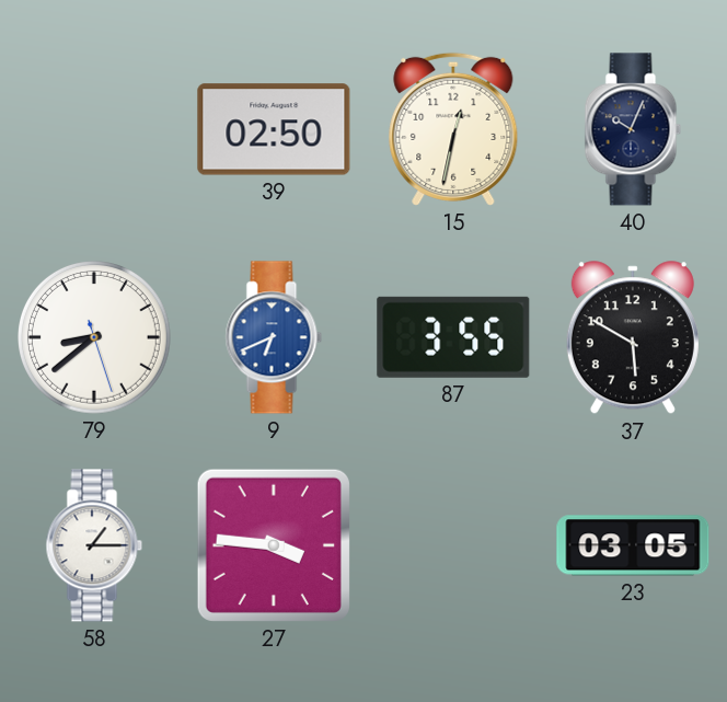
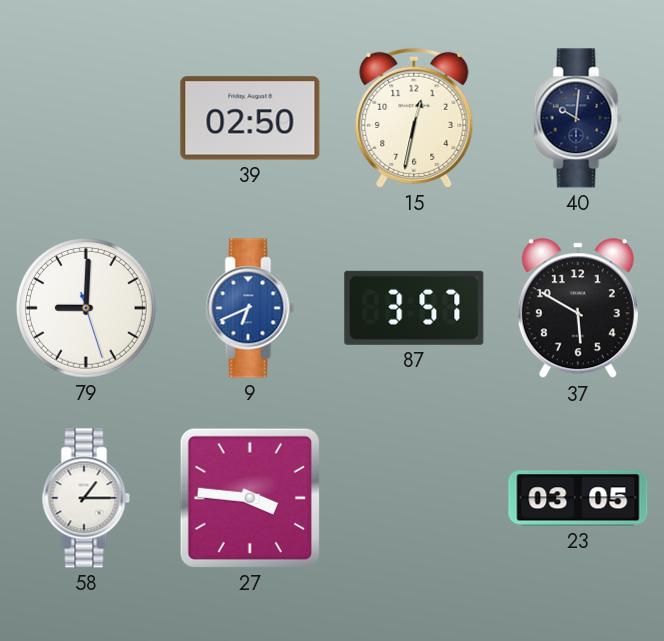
40: 10:04 -> 10:01
79: 8:38 -> 9:00
87: 3:55 -> 3:57
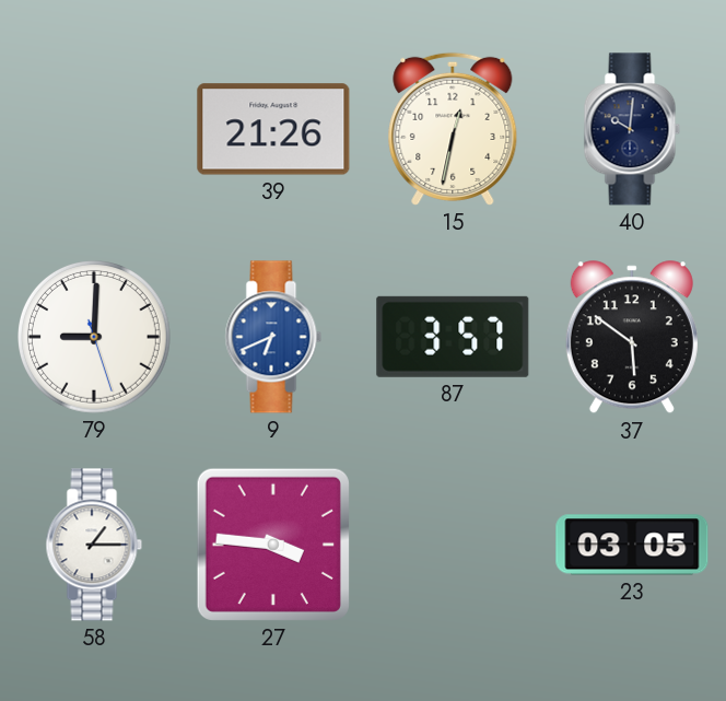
39: 02:50 -> 21:26
37: 5:50 -> 5:51
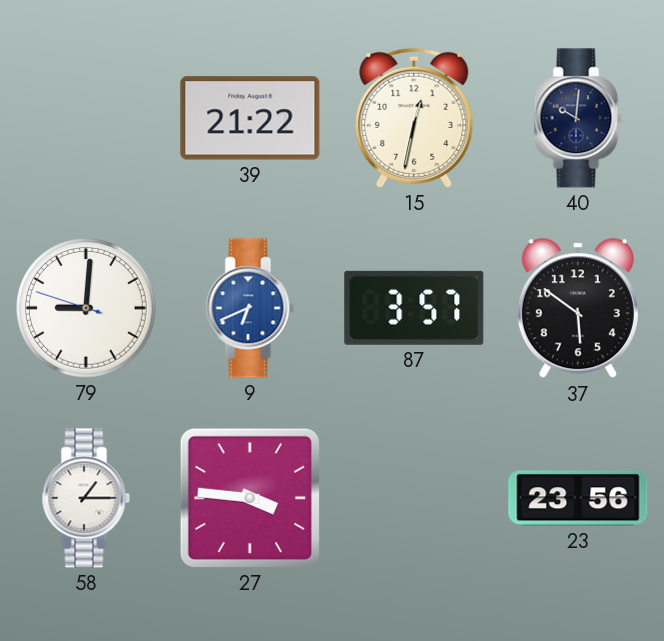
39: 21:26 -> 21:22
79: 9:00:27 -> 9:00:48
23: 03:05 -> 23:56
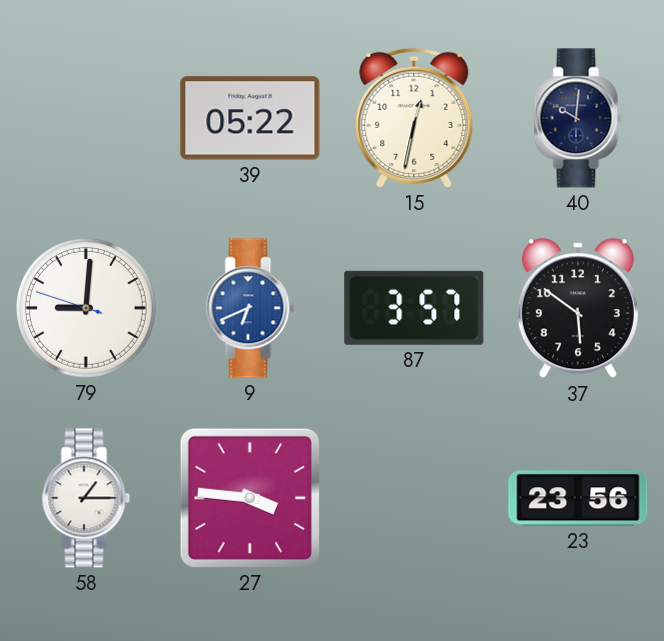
39: 21:22 -> 05:22
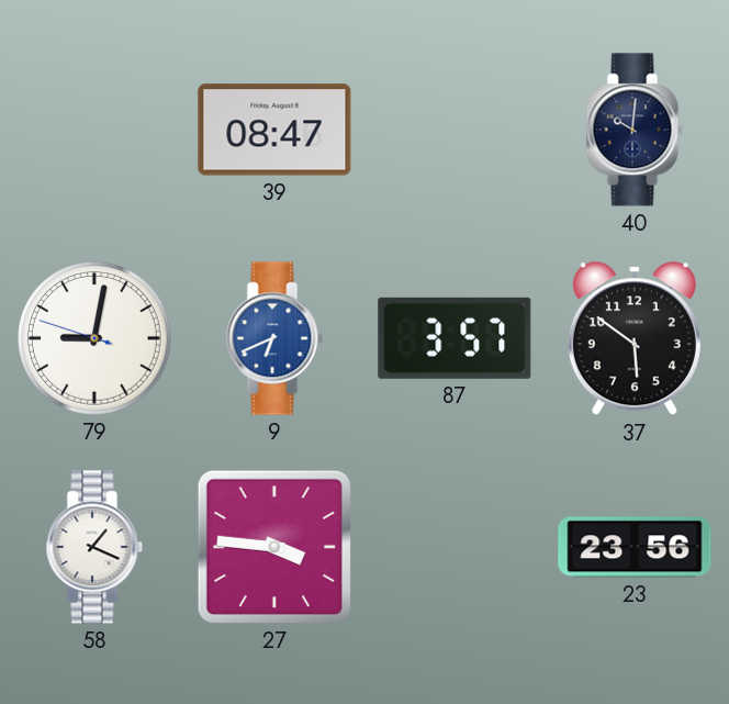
39: 05:22 -> 08:47
15: 12:32 -> none
79: 9:00 -> 9:01
58: 1:15 -> 1:19
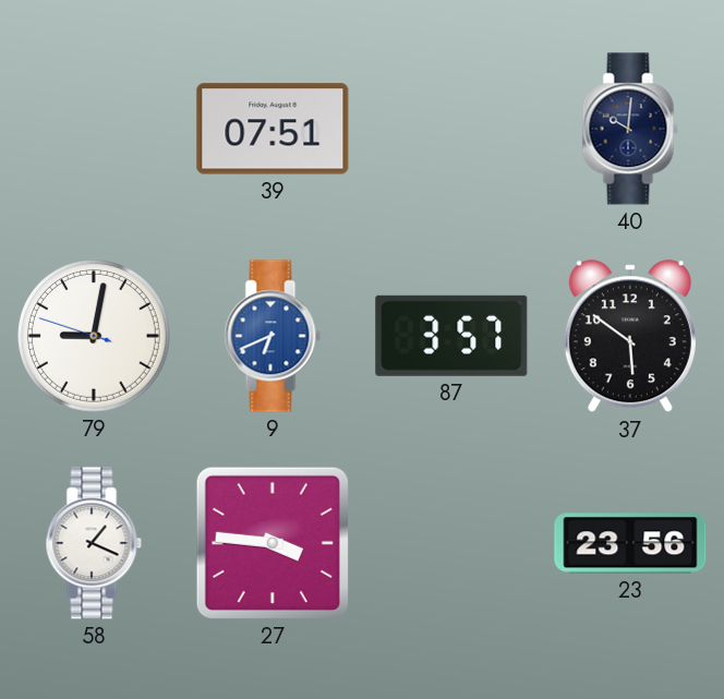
39: 08:47 -> 07:51
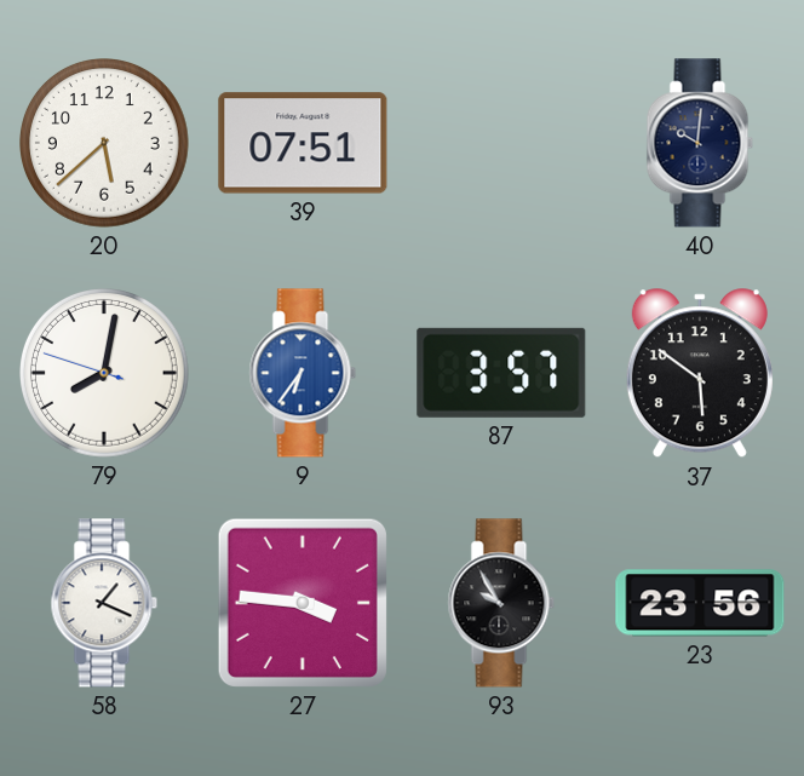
20: none -> 5:38
79: 9:01 -> 8:01
9: 6:41 -> 6:36
93: none -> 9:55
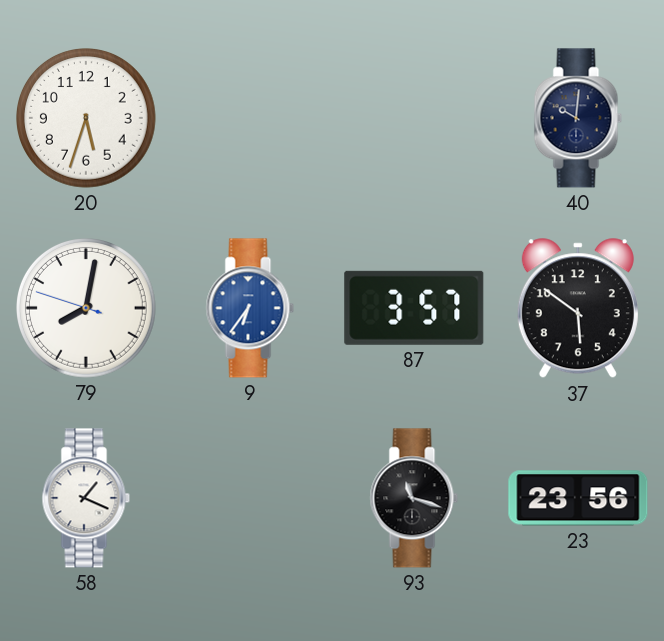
20: 5:38 -> 5:33
39: 07:51 -> none
27: 3:46 -> none
93: 9:55 -> 11:18
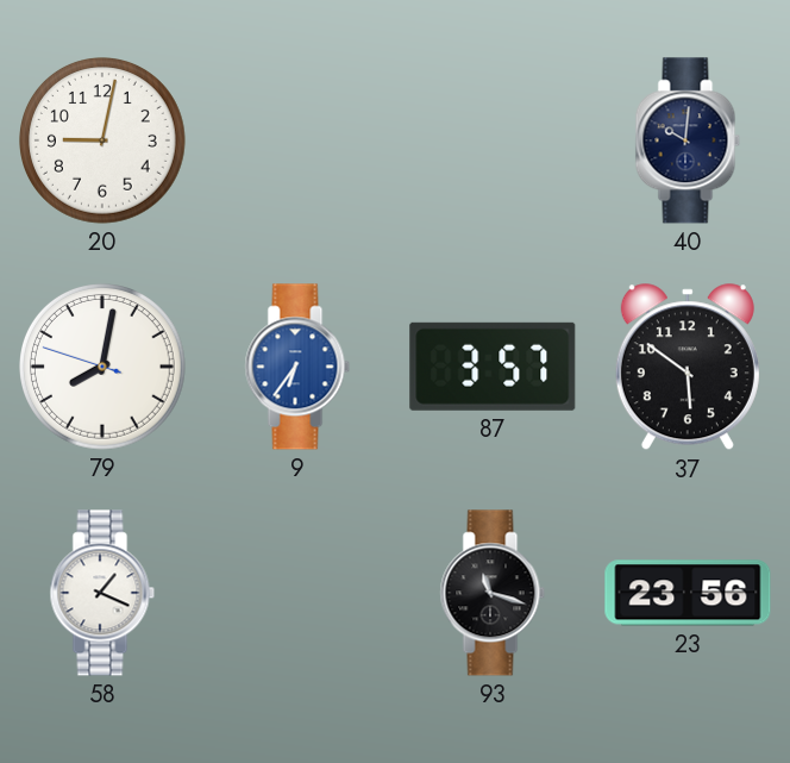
20: 5:33 -> 9:02
